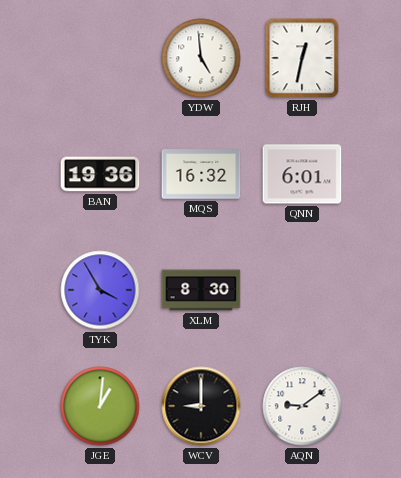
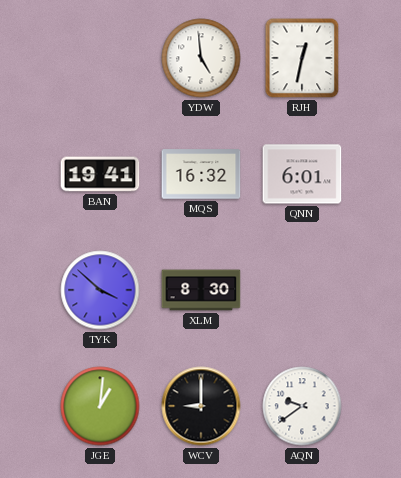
BAN: 19:36 -> 19:41
TYK: 3:55 -> 3:52
AQN: 9:09 -> 9:39
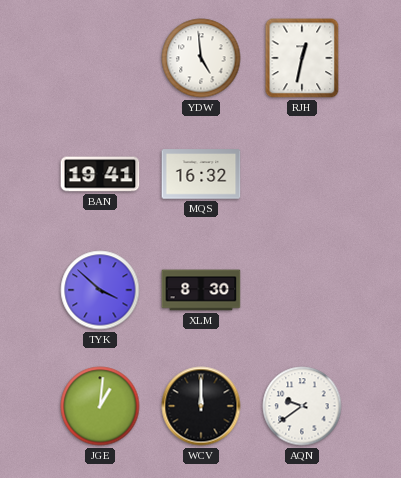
QNN: 6:01 -> none
WCV: 9:00 -> 12:00
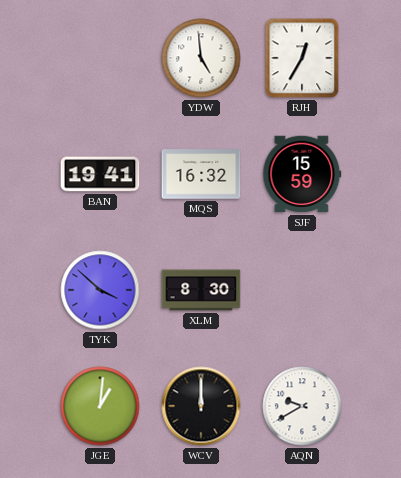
RJH: 12:32 -> 12:35
SJF: none -> 15:59
AQN: 9:39 -> 9:40
